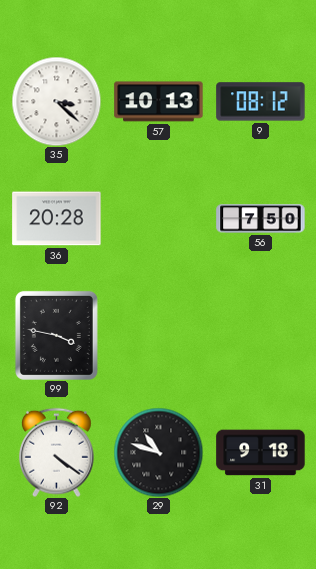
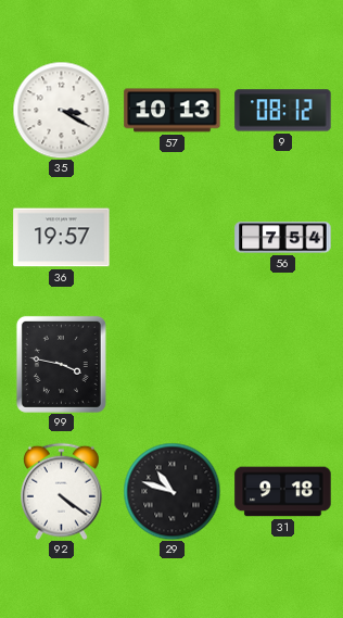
35: 3:22 -> 3:20
36: 20:28 -> 19:57
56: 7:50 -> 7:54
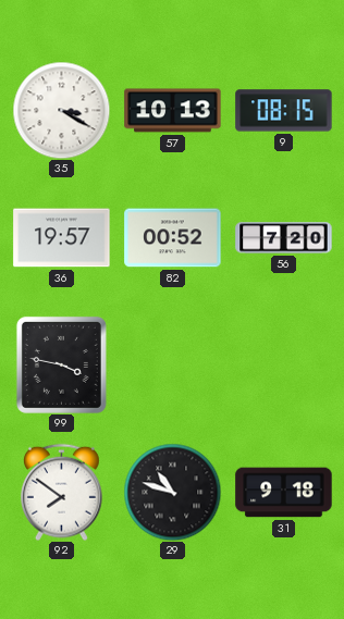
9: 08:12 -> 08:15
82: none -> 00:52
56: 7:54 -> 7:20
92: 4:21 -> 7:51
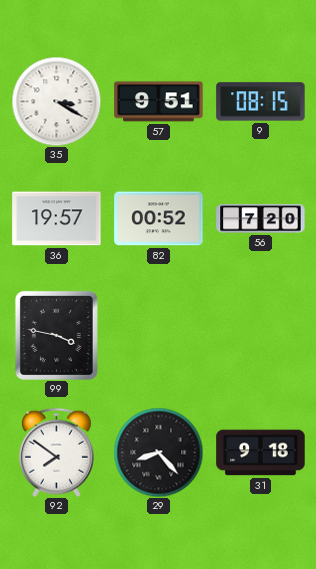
57: 10:13 -> 9:51
29: 10:48 -> 8:23
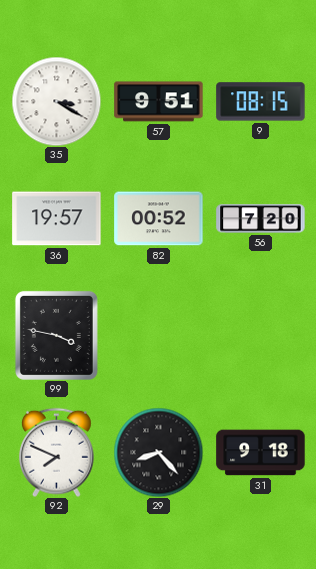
92: 7:51 -> 7:49
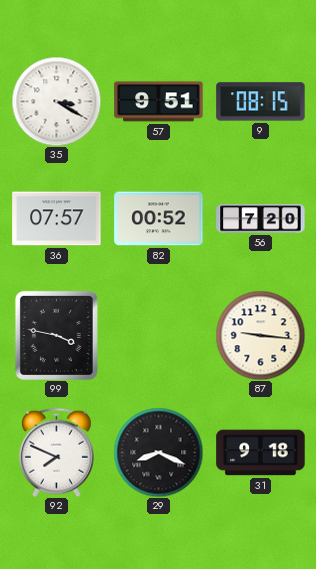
36: 19:57 -> 07:57
87: none -> 9:16
29: 8:23 -> 8:19
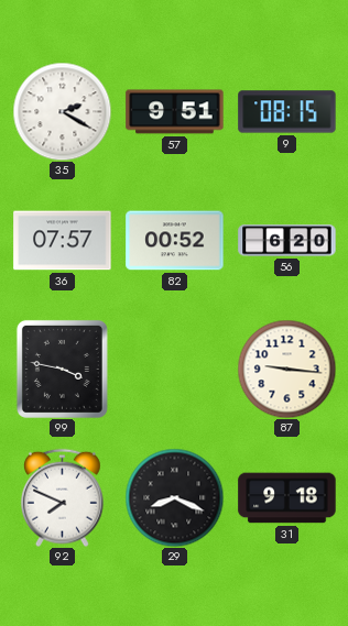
35: 3:20 -> 2:20
56: 7:20 -> 6:20
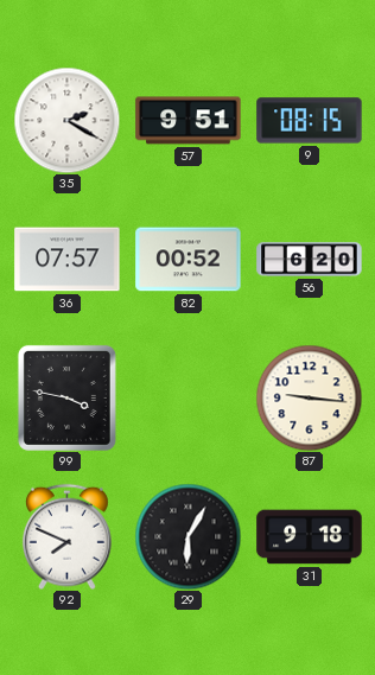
29: 8:19 -> 6:05
